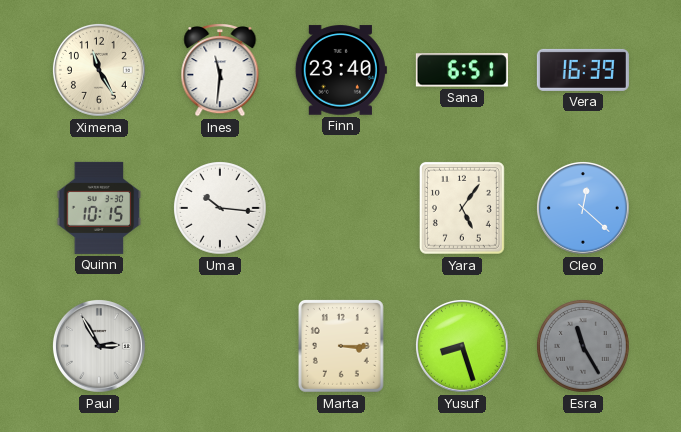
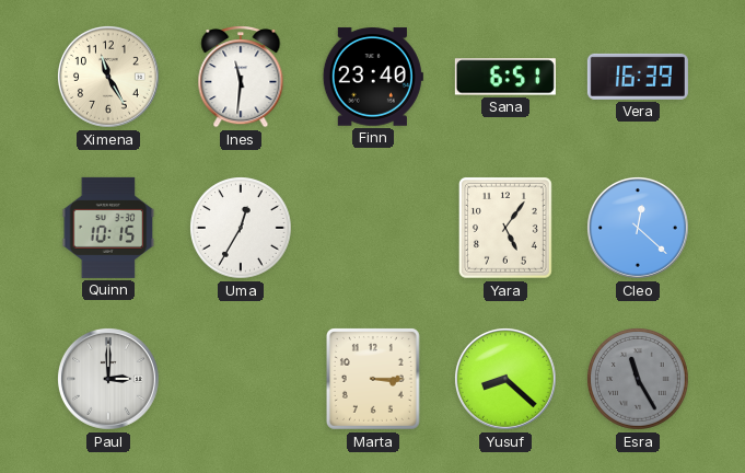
Uma: 10:16 -> 12:35
Paul: 2:55 -> 3:00
Yusuf: 8:27 -> 8:22
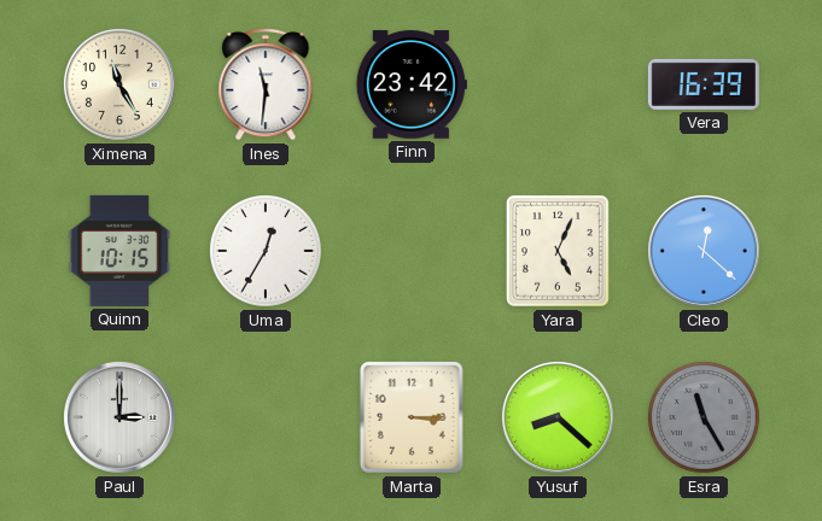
Finn: 23:40 -> 23:42
Sana: 6:51 -> none
Yara: 5:06 -> 5:04
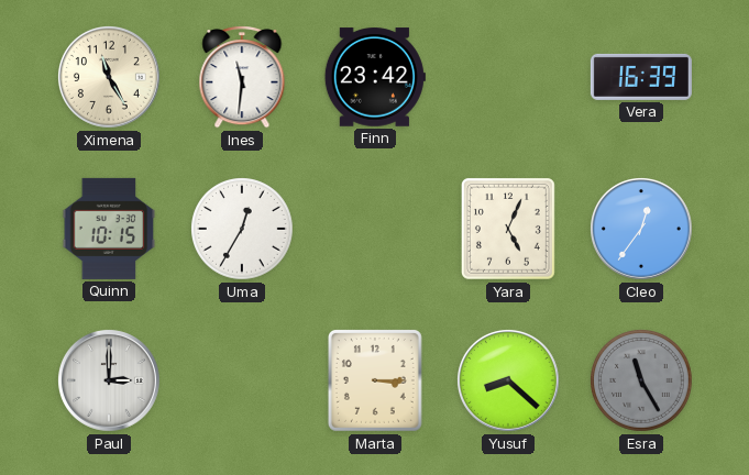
Cleo: 12:22 -> 12:36
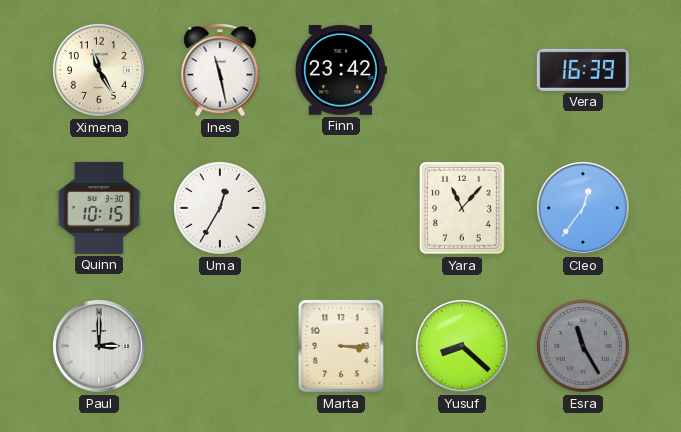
Ines: 11:31 -> 11:28
Yara: 5:04 -> 11:07
